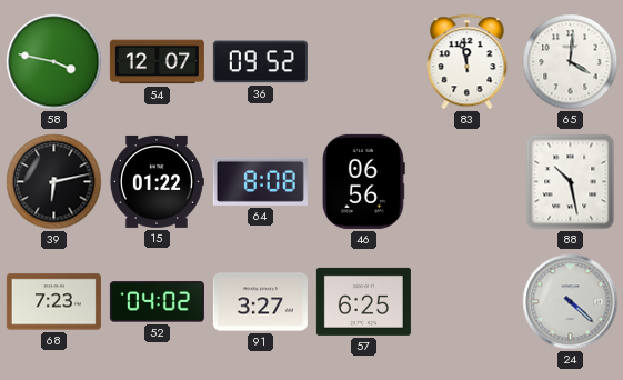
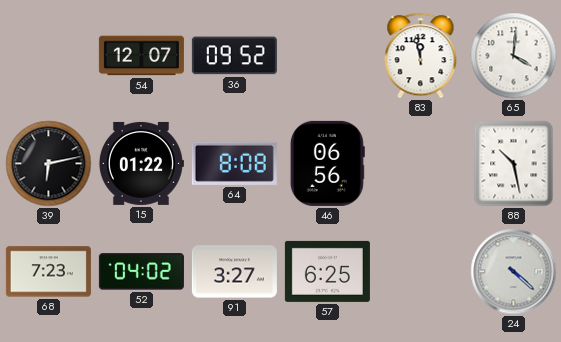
58: 3:47 -> none
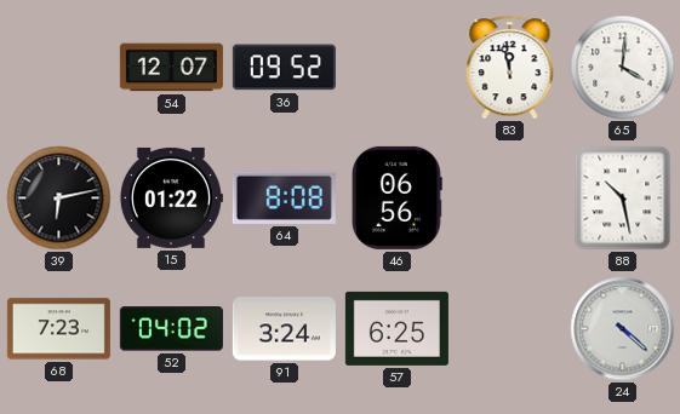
91: 3:27 -> 3:24
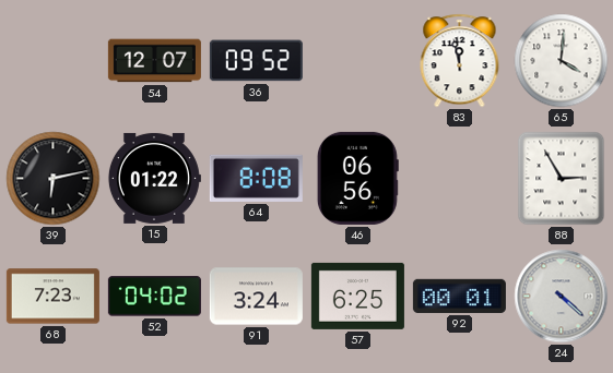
88: 10:28 -> 2:55
92: none -> 00:01
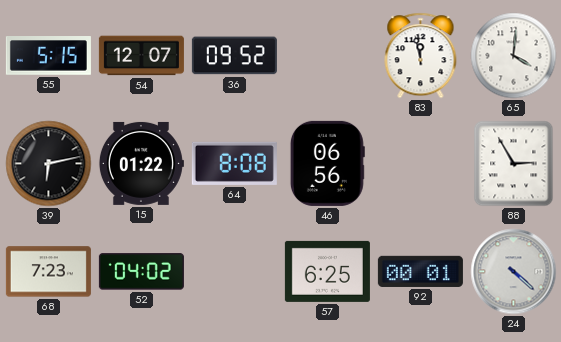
55: none -> 5:15
91: 3:24 -> none
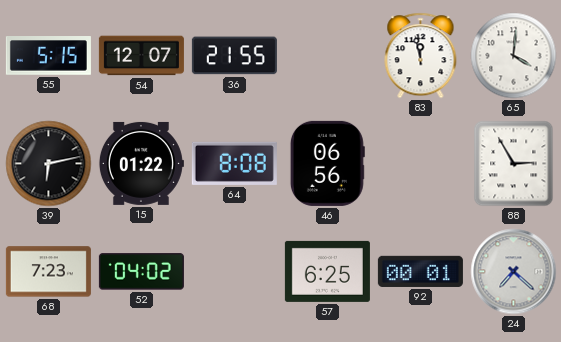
36: 09:52 -> 21:55
24: 4:22 -> 7:22
